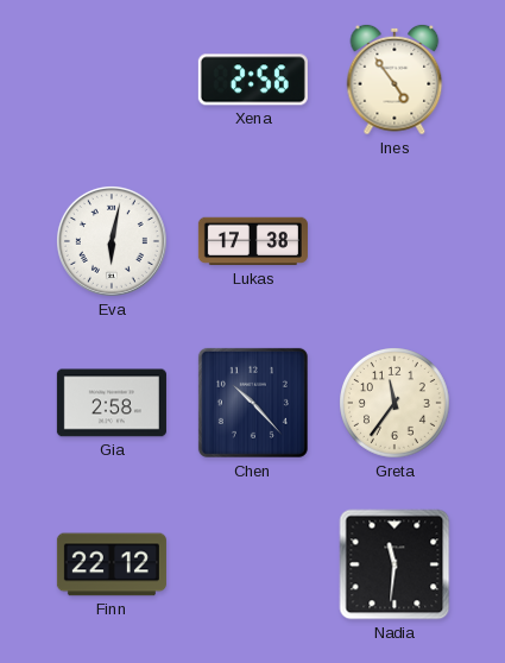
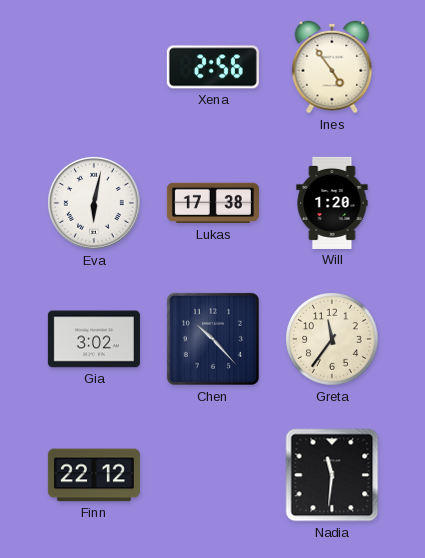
Will: none -> 1:20
Gia: 2:58 -> 3:02
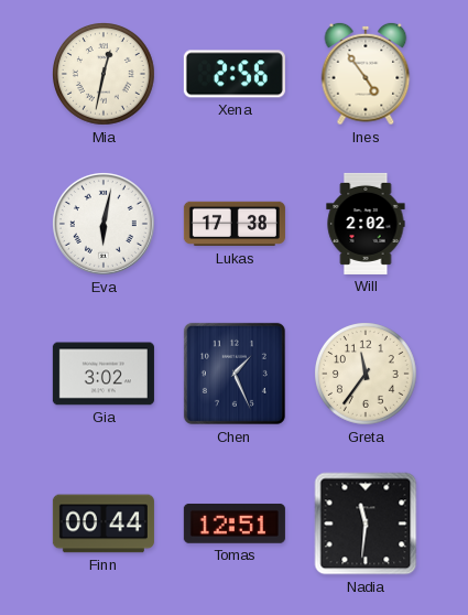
Mia: none -> 12:32
Will: 1:20 -> 2:02
Chen: 10:23 -> 1:26
Finn: 22:12 -> 00:44
Tomas: none -> 12:51
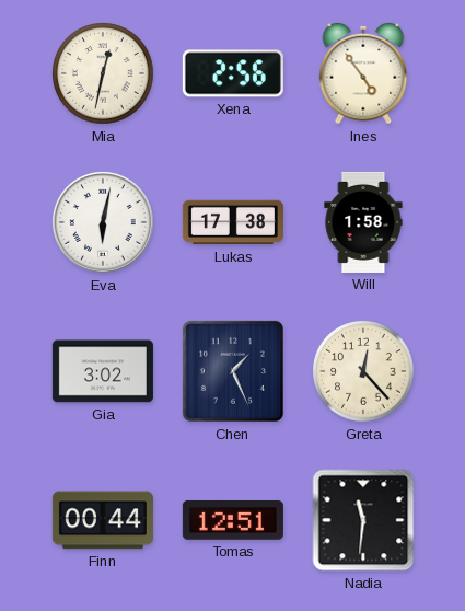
Will: 2:02 -> 1:58
Greta: 11:36 -> 12:23
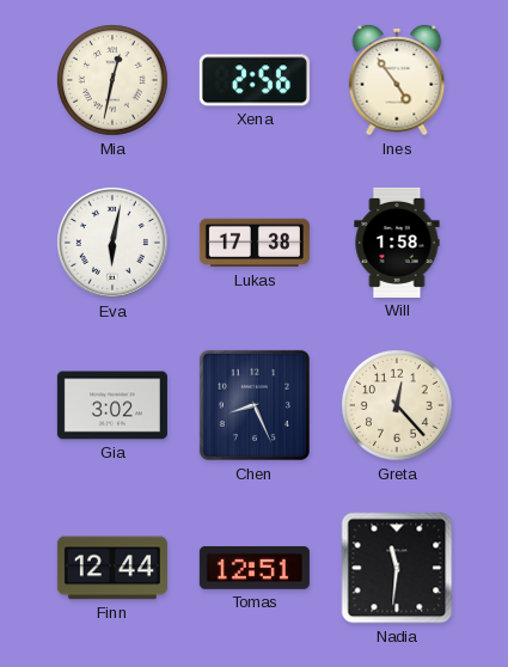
Chen: 1:26 -> 8:26
Finn: 00:44 -> 12:44
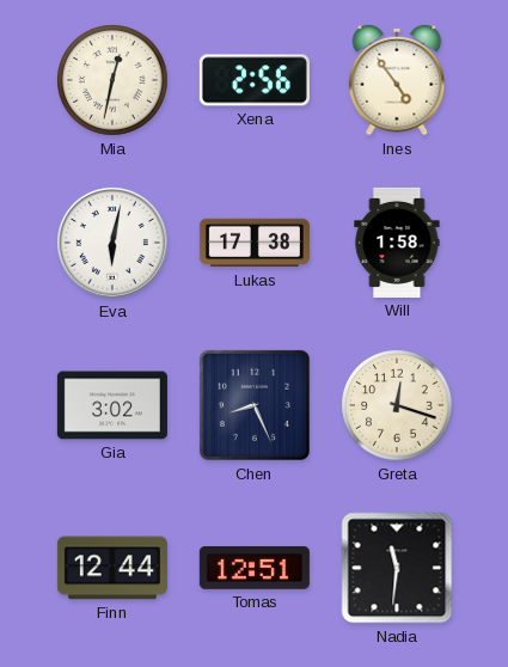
Greta: 12:23 -> 12:18
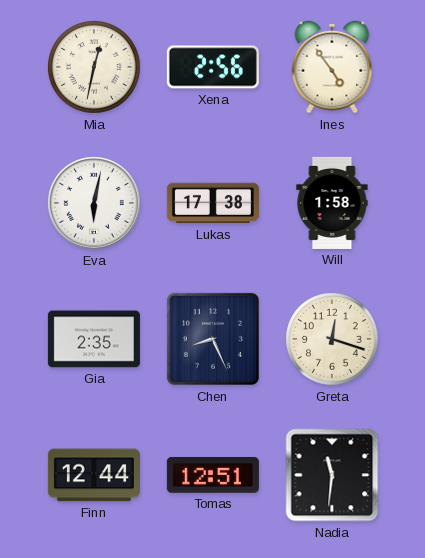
Gia: 3:02 -> 2:35
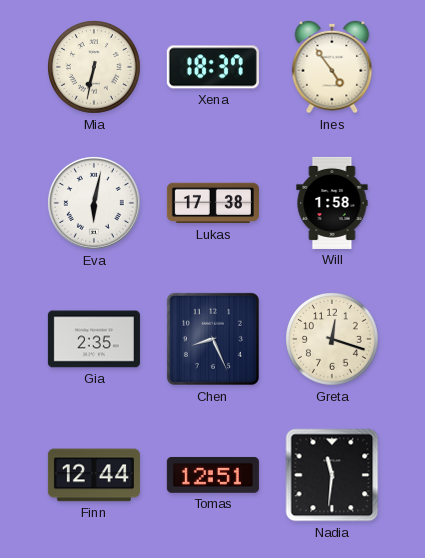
Mia: 12:32 -> 6:32
Xena: 2:56 -> 18:37
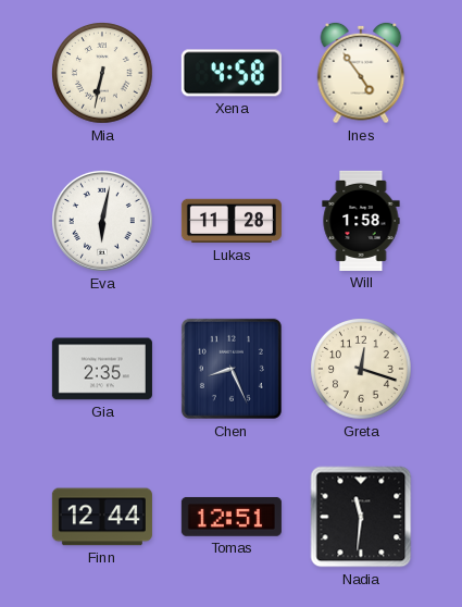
Xena: 18:37 -> 4:58
Lukas: 17:38 -> 11:28
